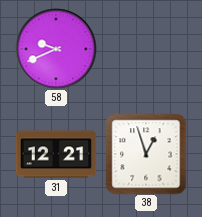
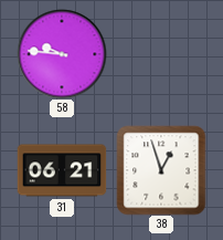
58: 9:41 -> 9:46
31: 12:21 -> 06:21
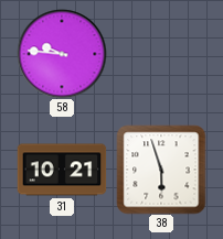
31: 06:21 -> 10:21
38: 12:57 -> 5:57
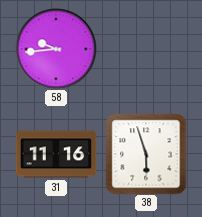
58: 9:46 -> 9:44
31: 10:21 -> 11:16
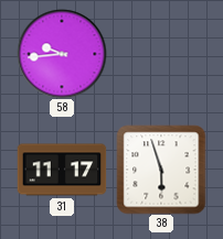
31: 11:16 -> 11:17
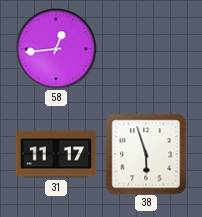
58: 9:44 -> 12:44
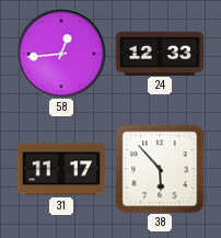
24: none -> 12:33
38: 5:57 -> 5:53
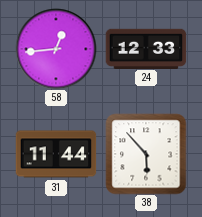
31: 11:17 -> 11:44
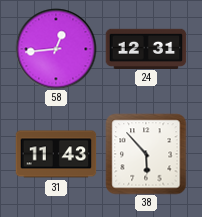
24: 12:33 -> 12:31
31: 11:44 -> 11:43
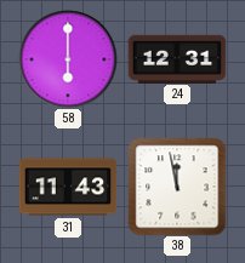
58: 12:44 -> 6:00
38: 5:53 -> 11:58
